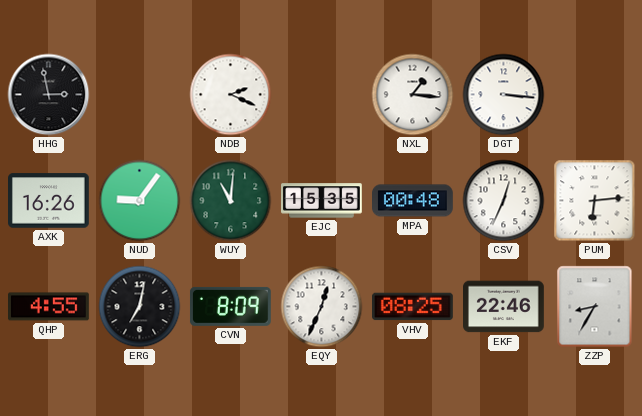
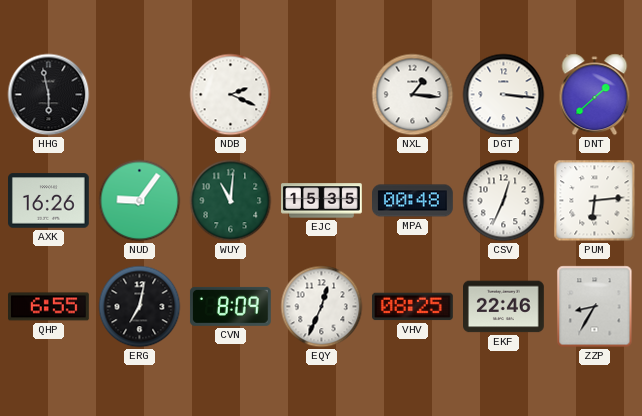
HHG: 2:58 -> 5:58
DNT: none -> 1:38
QHP: 4:55 -> 6:55
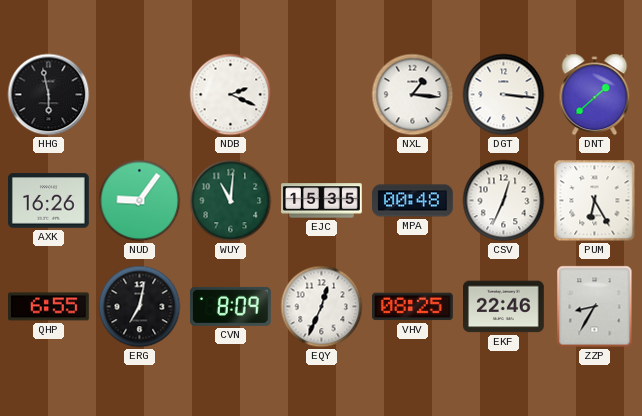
PUM: 6:14 -> 6:25
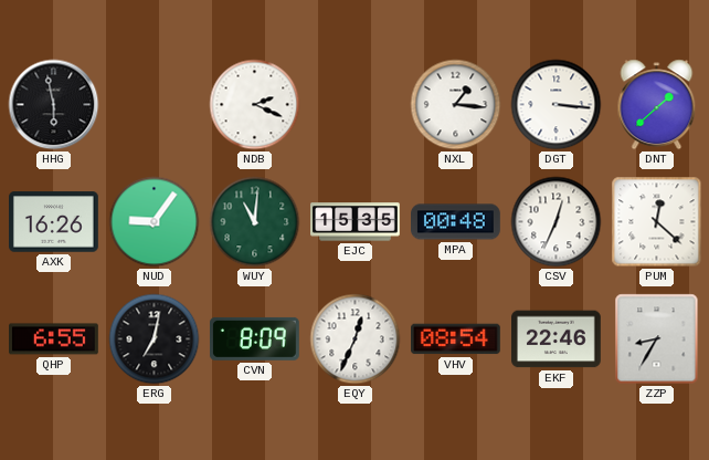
PUM: 6:25 -> 12:22
VHV: 08:25 -> 08:54
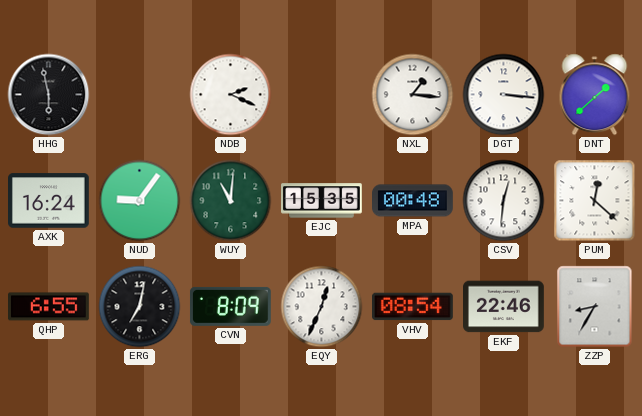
AXK: 16:26 -> 16:24
CSV: 12:34 -> 12:31
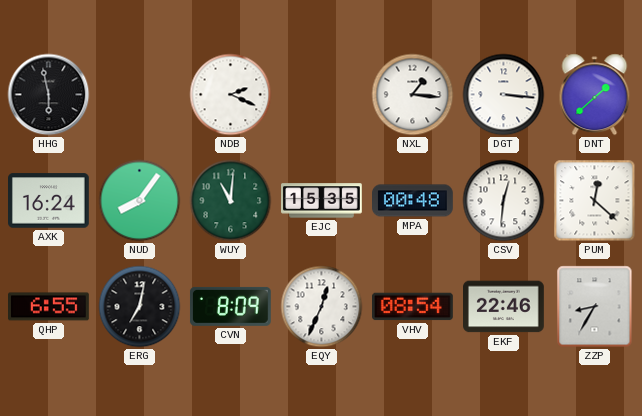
NUD: 9:06 -> 8:06
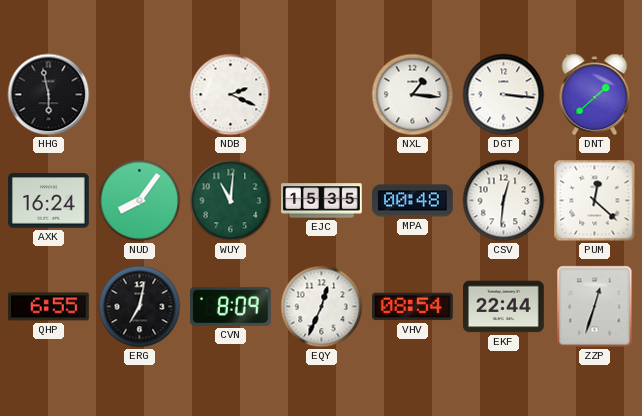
EKF: 22:46 -> 22:44
ZZP: 8:35 -> 12:33
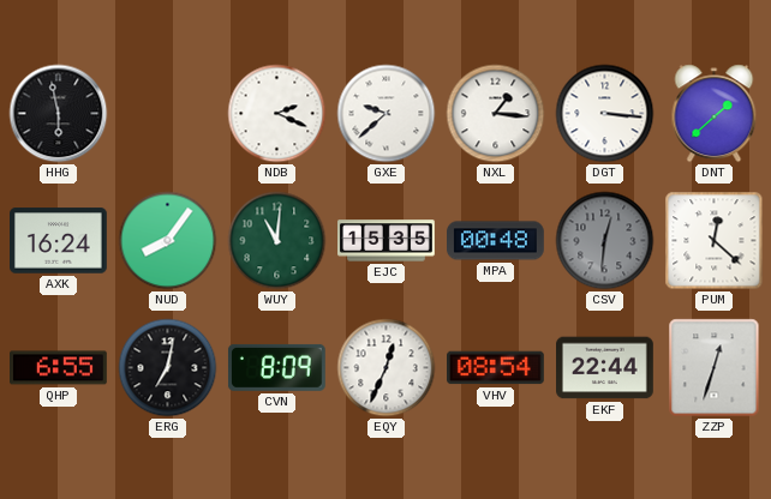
GXE: none -> 9:38
CSV dial: white -> grey
